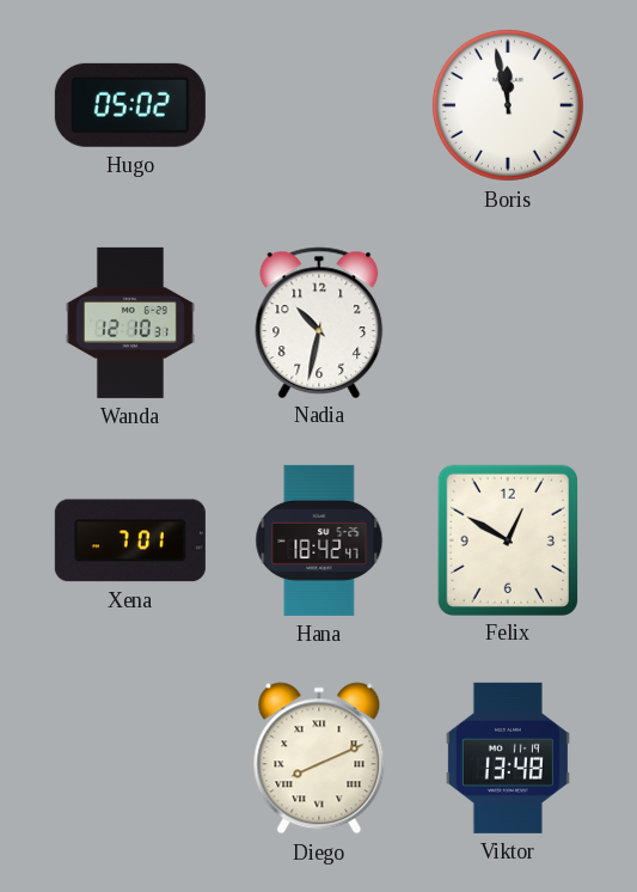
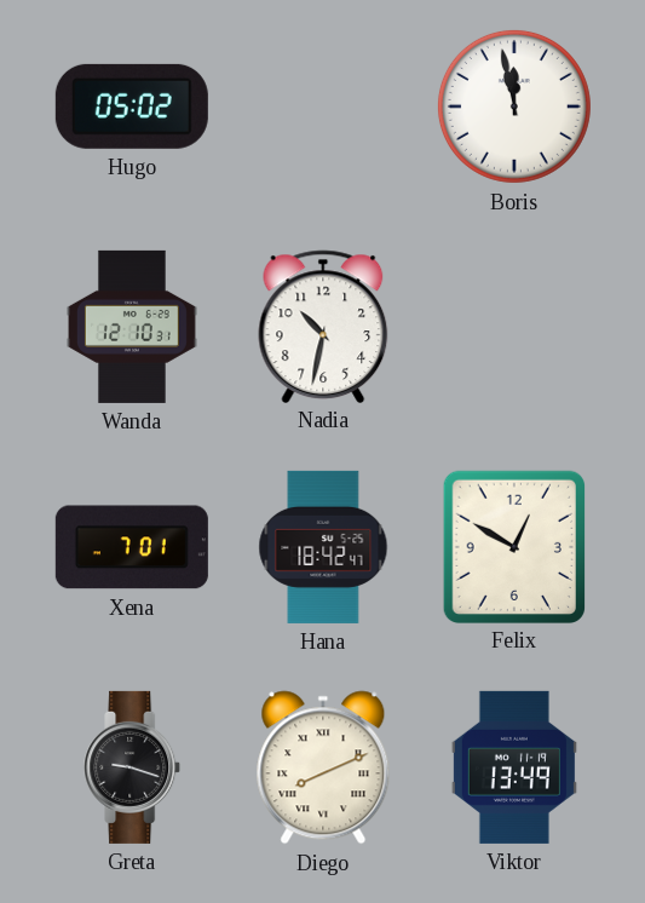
Greta: none -> 9:18
Viktor: 13:48 -> 13:49
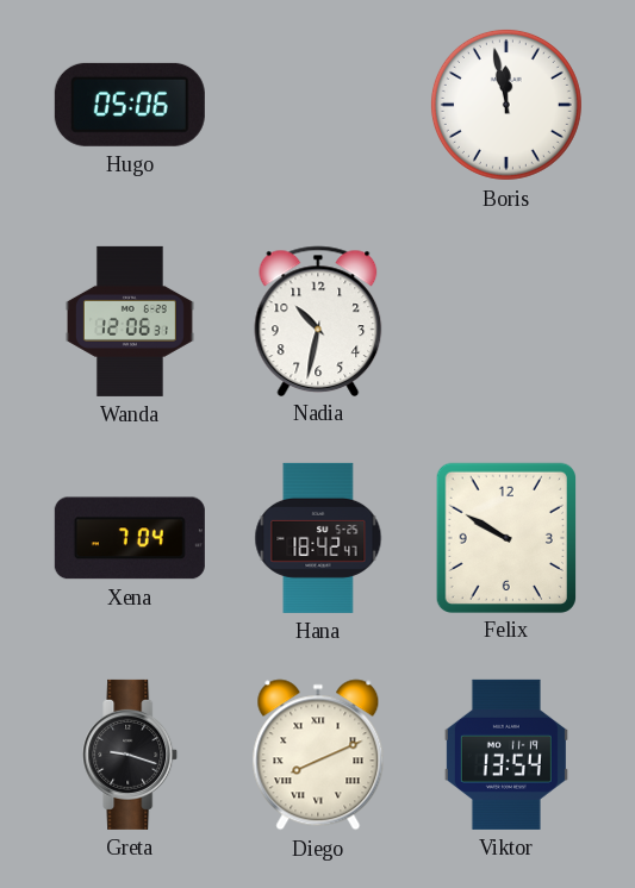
Hugo: 05:02 -> 05:06
Wanda: 12:10 -> 12:06
Xena: 7:01 -> 7:04
Felix: 12:50 -> 9:50
Viktor: 13:49 -> 13:54
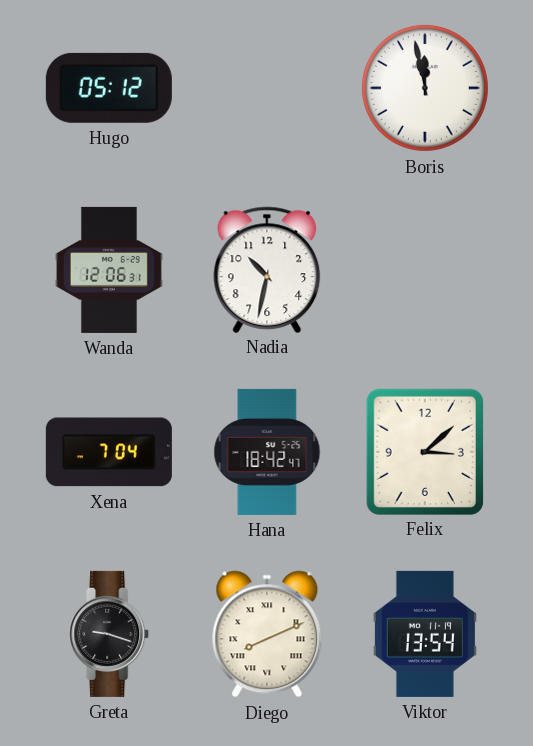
Hugo: 05:06 -> 05:12
Felix: 9:50 -> 3:08
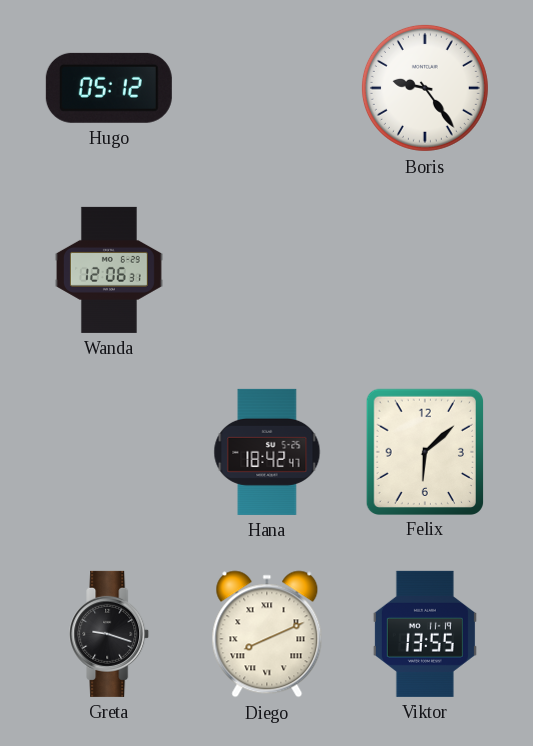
Boris: 11:58 -> 9:24
Nadia: 10:32 -> none
Xena: 7:04 -> none
Felix: 3:08 -> 6:08
Viktor: 13:54 -> 13:55
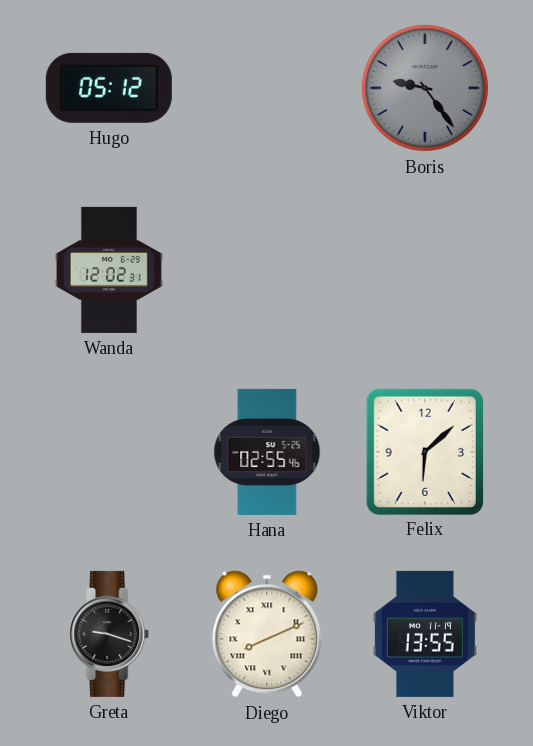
Boris dial: white -> grey
Wanda: 12:06 -> 12:02
Hana: 18:42 -> 02:55
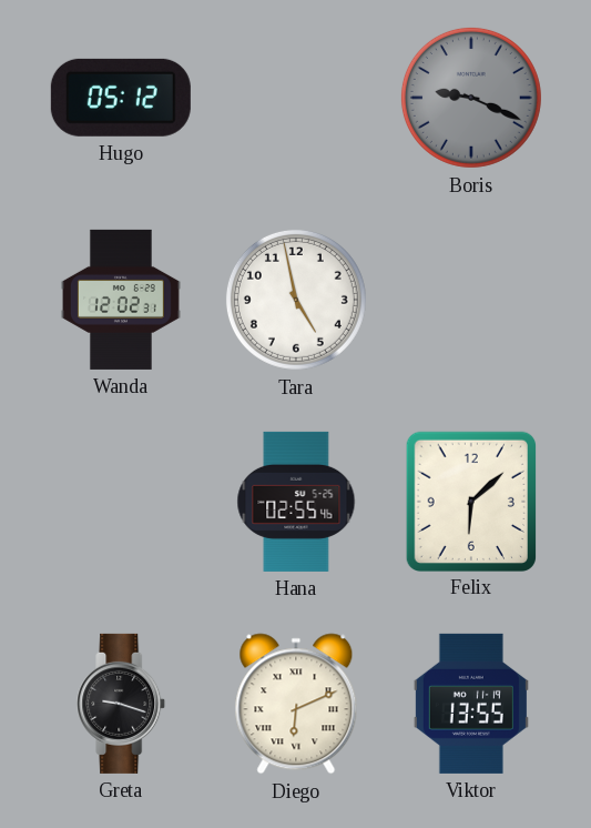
Boris: 9:24 -> 9:19
Tara: none -> 4:58
Diego: 8:11 -> 6:11
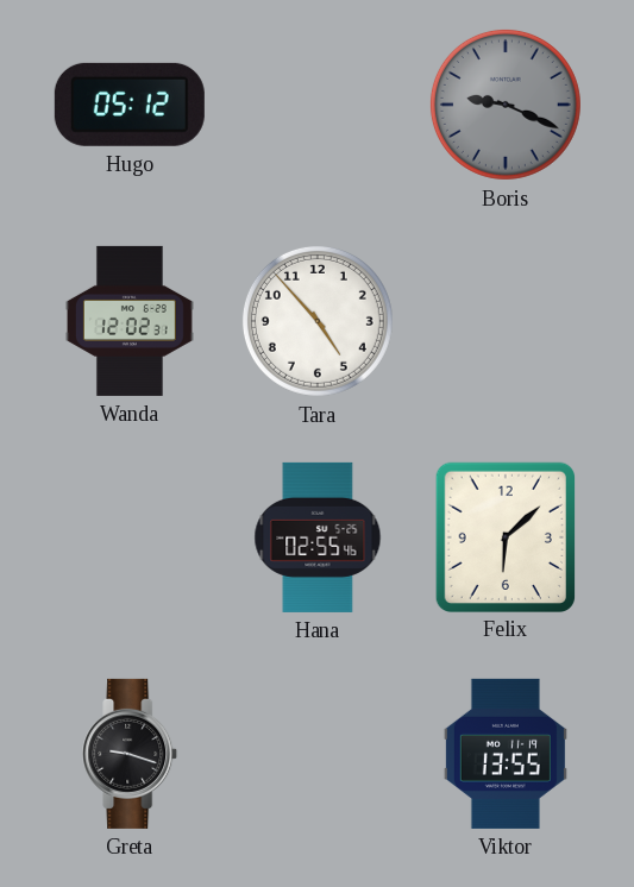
Tara: 4:58 -> 4:53
Diego: 6:11 -> none
